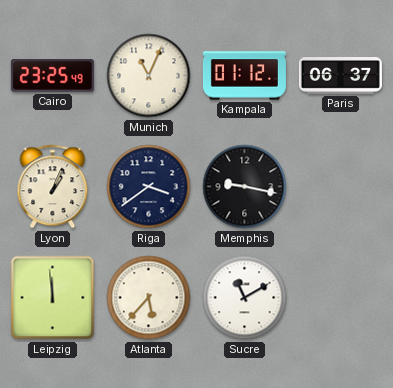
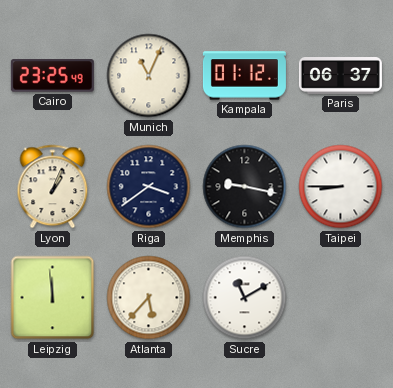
Taipei: none -> 8:45
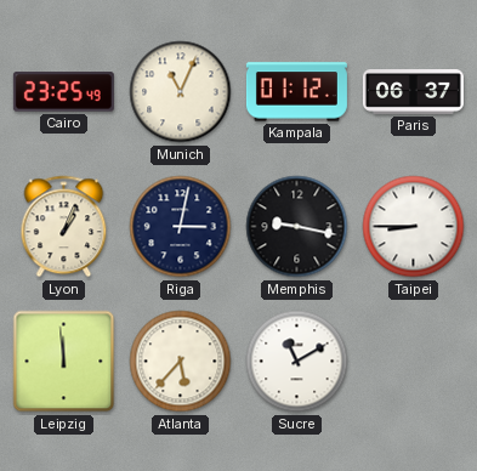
Riga: 3:39 -> 3:02
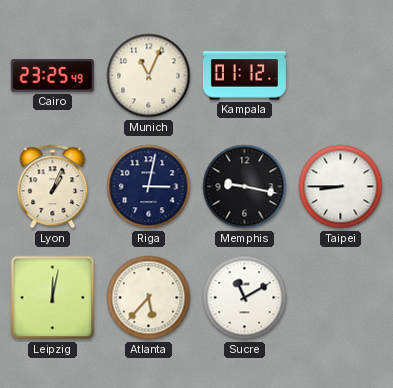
Paris: 06:37 -> none
Leipzig: 11:59 -> 12:02
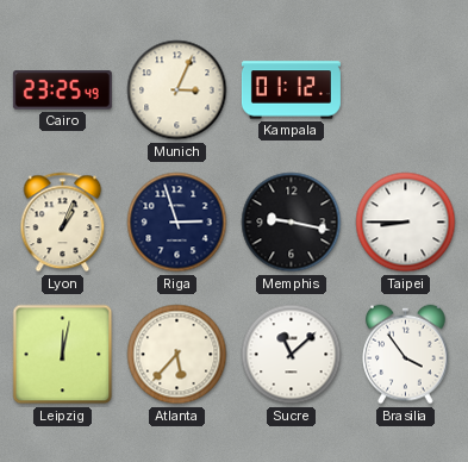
Munich: 11:04 -> 3:04
Riga: 3:02 -> 2:57
Sucre: 11:10 -> 11:08
Brasilia: none -> 3:54
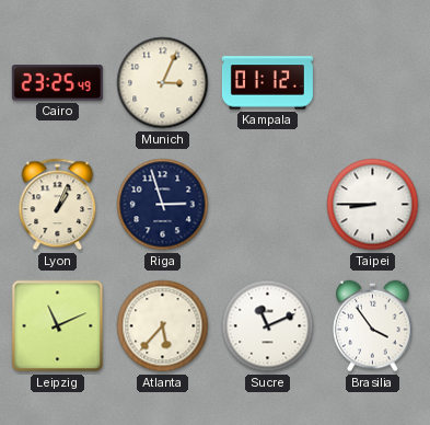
Memphis: 9:17 -> none
Leipzig: 12:02 -> 11:11
Sucre: 11:08 -> 11:11
